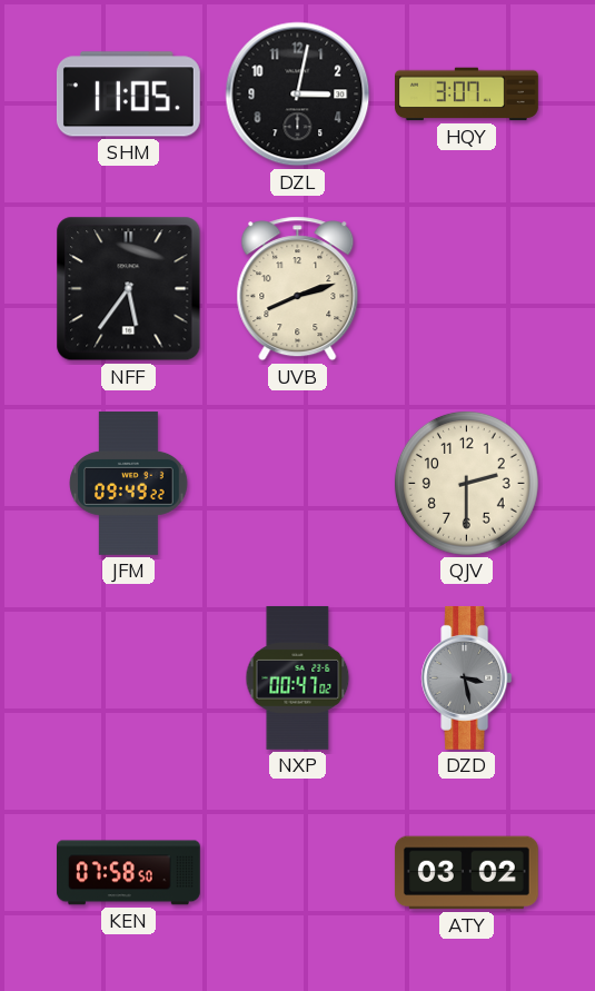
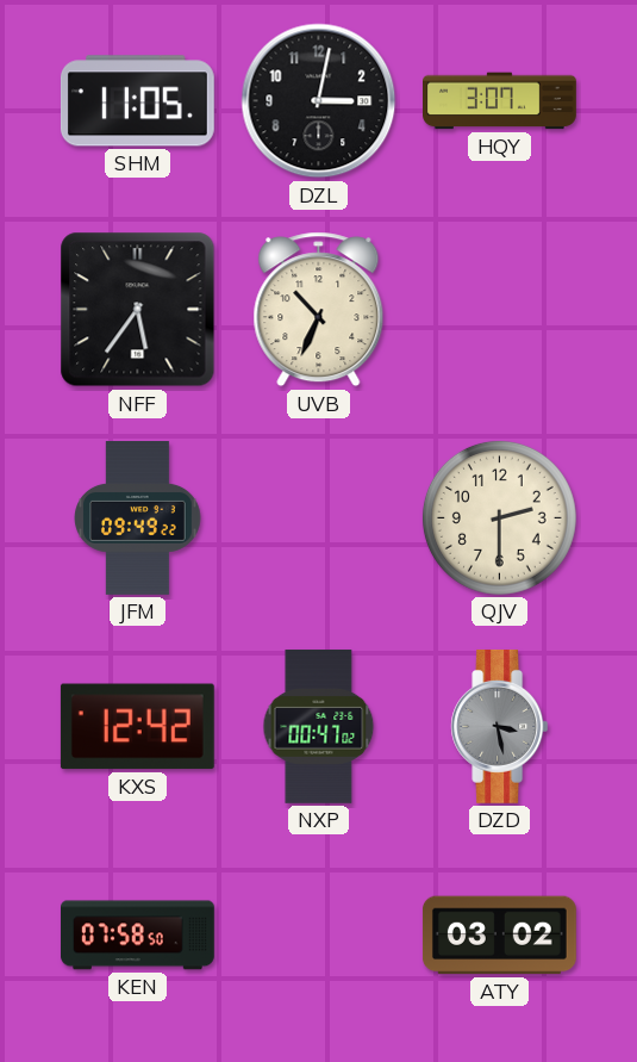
UVB: 8:12 -> 10:34
KXS: none -> 12:42
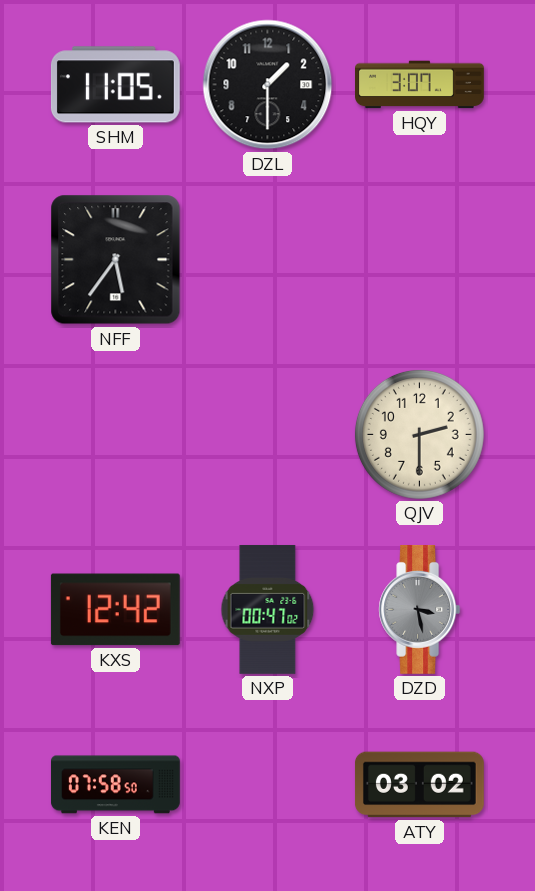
DZL: 3:02 -> 1:30
UVB: 10:34 -> none
JFM: 09:49 -> none
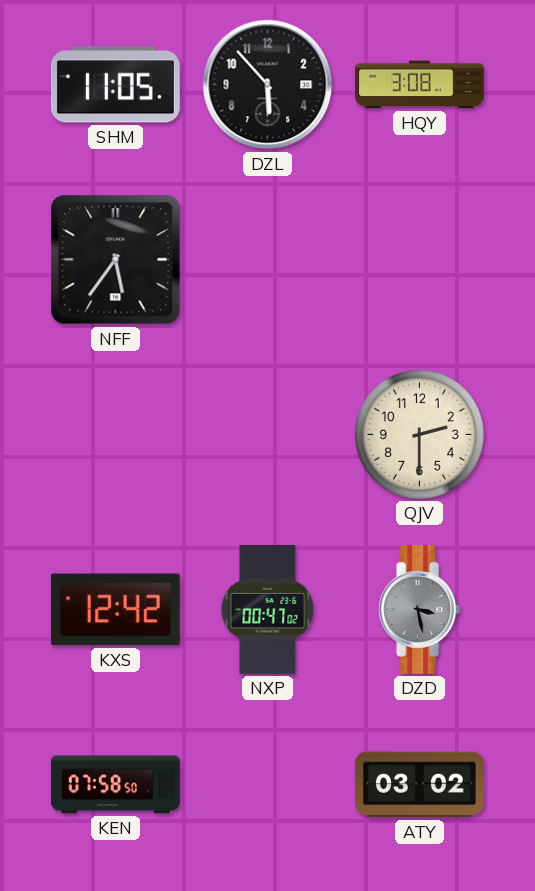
DZL: 1:30 -> 5:53
HQY: 3:07 -> 3:08
